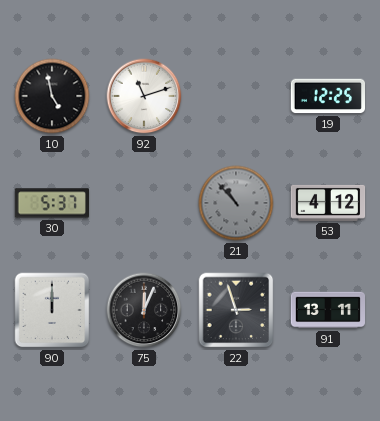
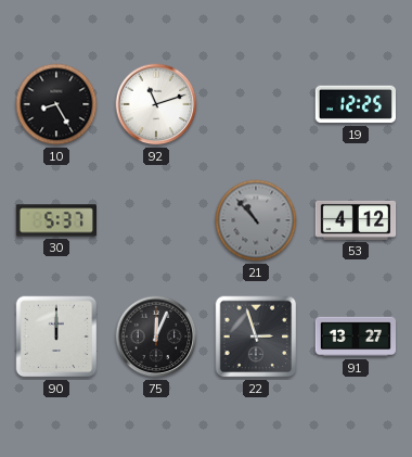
10: 4:58 -> 8:25
91: 13:11 -> 13:27
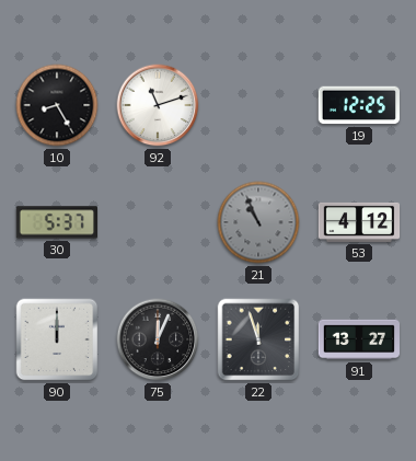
21: 10:53 -> 10:56
22: 2:57 -> 11:57
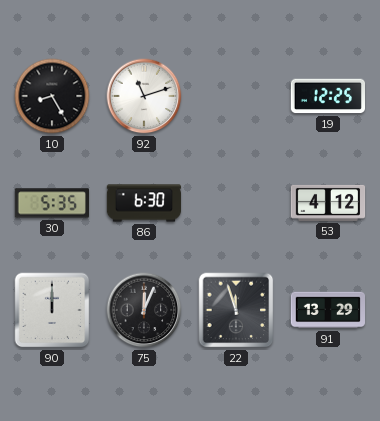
30: 5:37 -> 5:35
86: none -> 6:30
21: 10:56 -> none
91: 13:27 -> 13:29
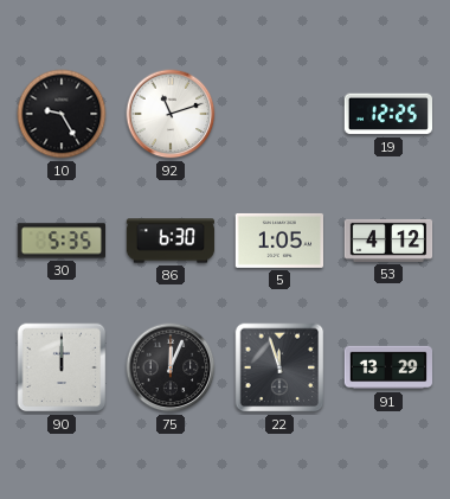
10: 8:25 -> 9:25
5: none -> 1:05
